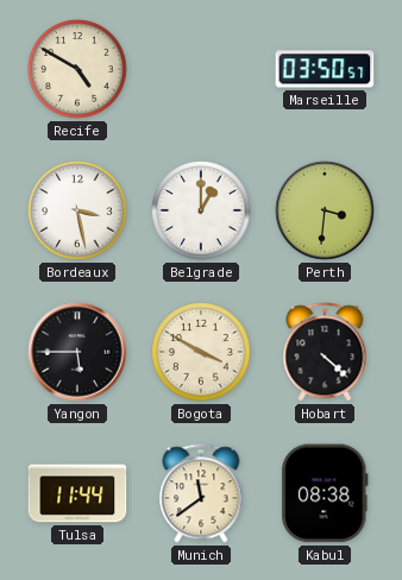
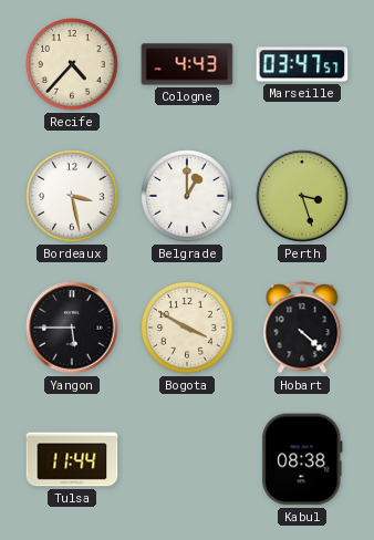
Recife: 4:50 -> 4:37
Cologne: none -> 4:43
Marseille: 03:50 -> 03:47
Perth: 3:31 -> 3:27
Munich: 11:39 -> none
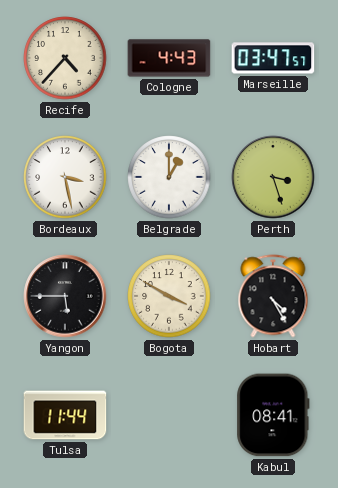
Hobart: 4:22 -> 4:25
Kabul: 08:38 -> 08:41
